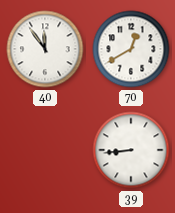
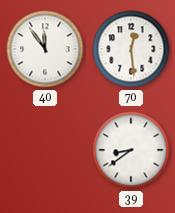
70: 12:40 -> 12:29
39: 8:44 -> 8:39
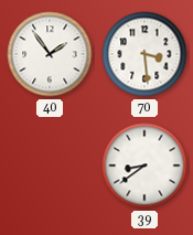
40: 11:54 -> 1:54
70: 12:29 -> 3:29
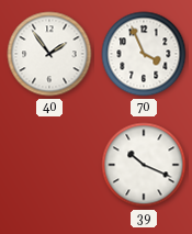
70: 3:29 -> 3:56
39: 8:39 -> 10:19
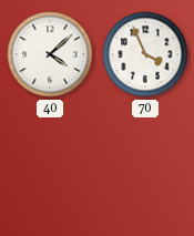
40: 1:54 -> 4:08
39: 10:19 -> none
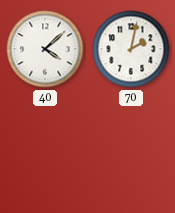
70: 3:56 -> 2:02
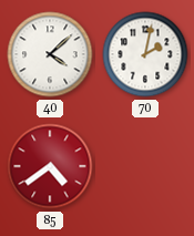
85: none -> 4:39
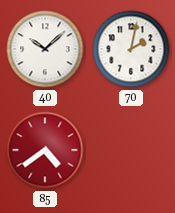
40: 4:08 -> 10:08
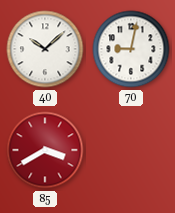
70: 2:02 -> 9:02
85: 4:39 -> 3:40
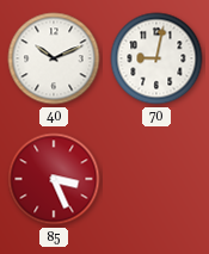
40: 10:08 -> 10:11
85: 3:40 -> 3:26
